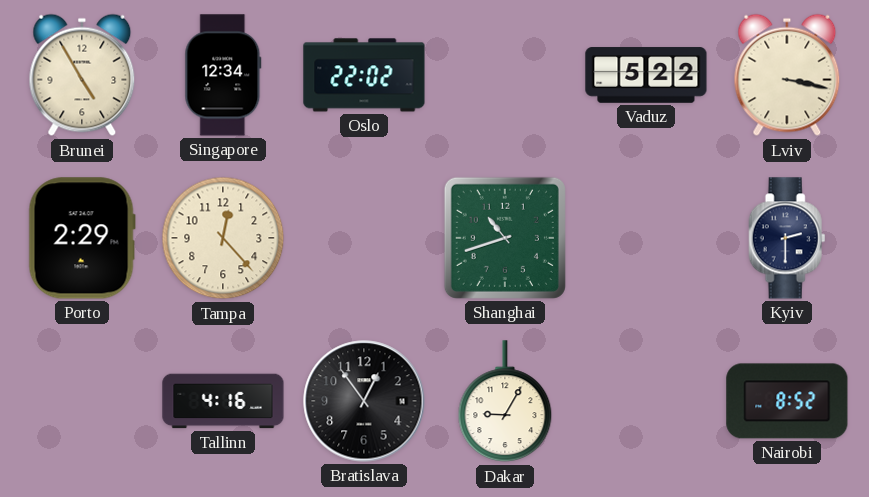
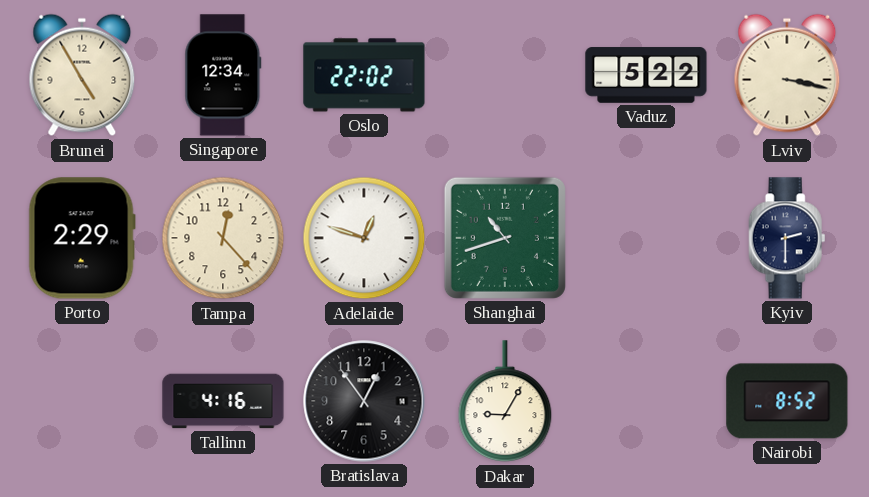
Adelaide: none -> 12:48
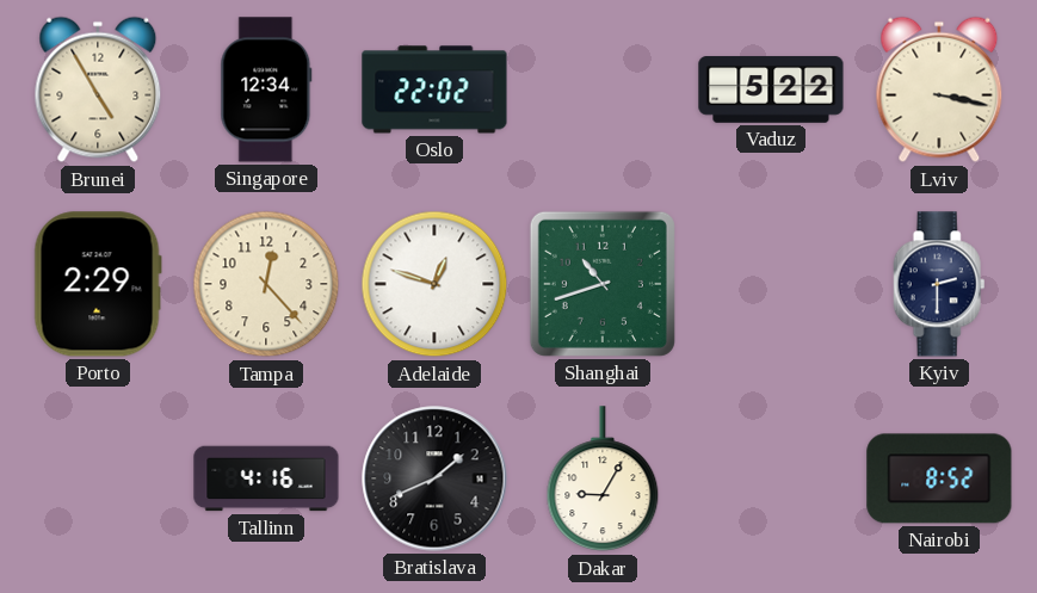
Bratislava: 12:54 -> 1:41
